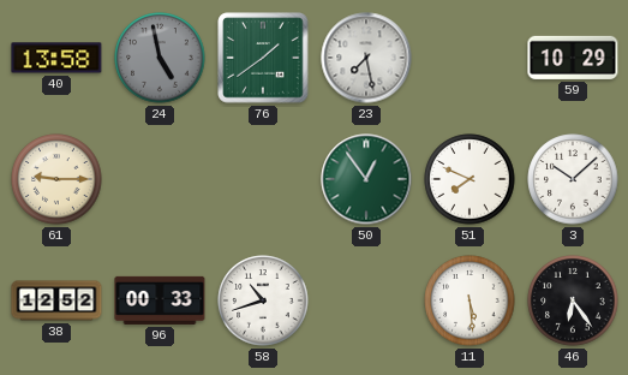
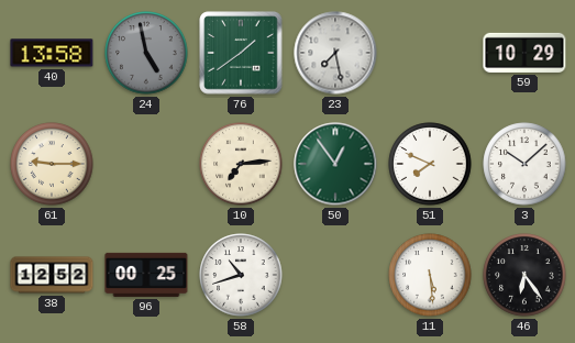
10: none -> 7:14
96: 00:33 -> 00:25
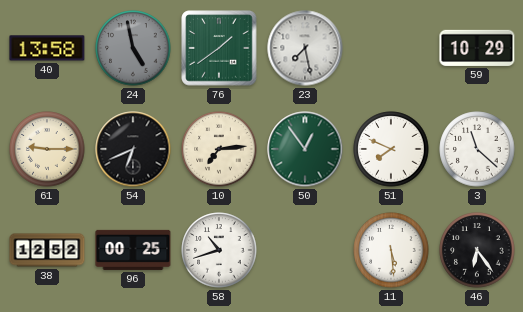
54: none -> 6:41
3: 10:08 -> 11:22
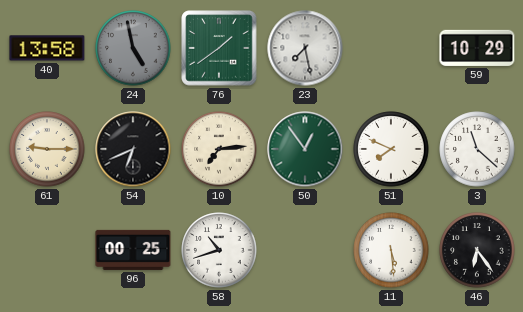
38: 12:52 -> none
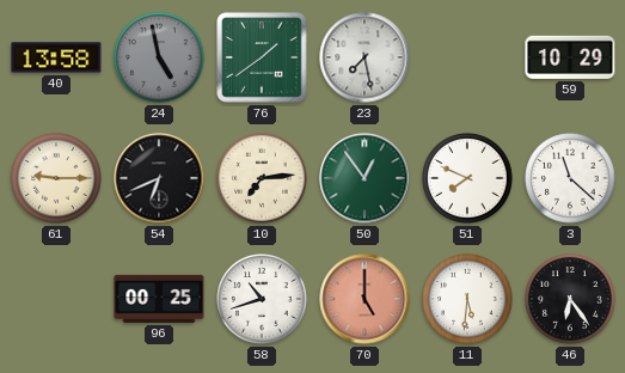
70: none -> 5:00
11: 5:29 -> 5:31
